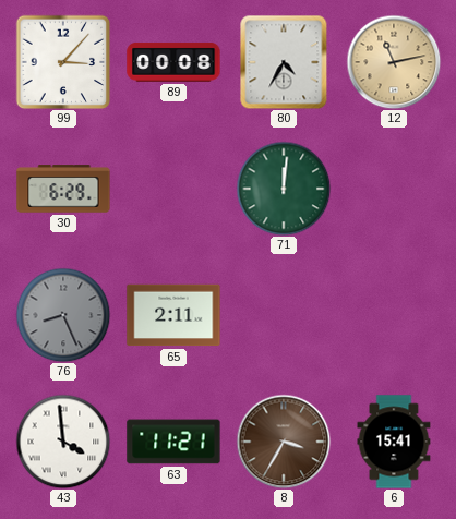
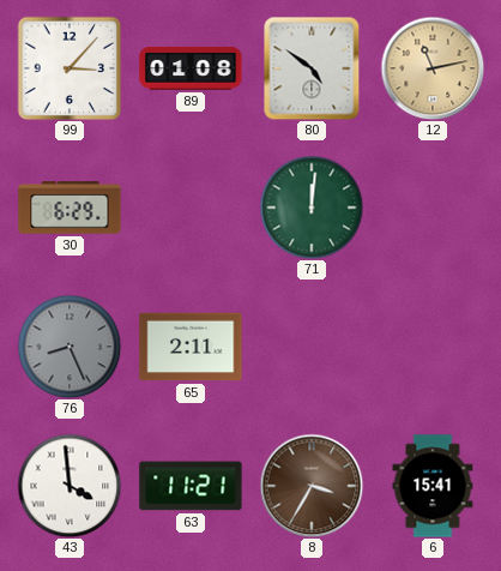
89: 00:08 -> 01:08
80: 4:35 -> 4:51
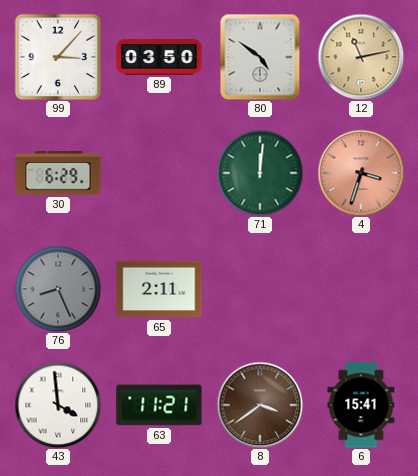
89: 01:08 -> 03:50
4: none -> 3:33
8: 3:35 -> 3:39
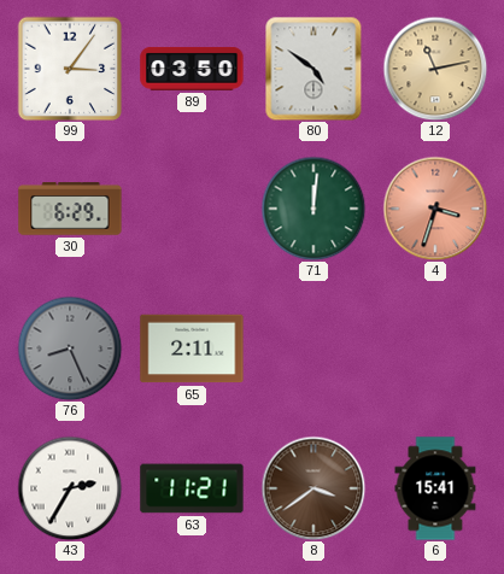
99: 3:07 -> 3:06
43: 3:59 -> 2:35
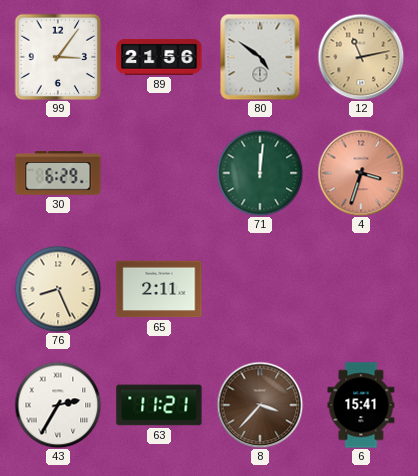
89: 03:50 -> 21:56
76 dial: grey -> cream
8: 3:39 -> 3:37
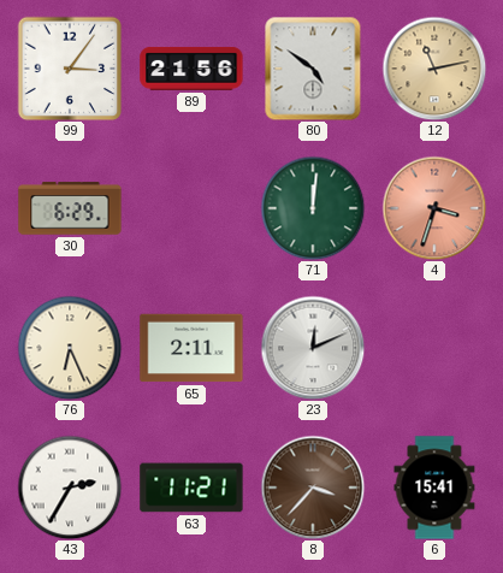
76: 8:26 -> 6:26
23: none -> 12:11
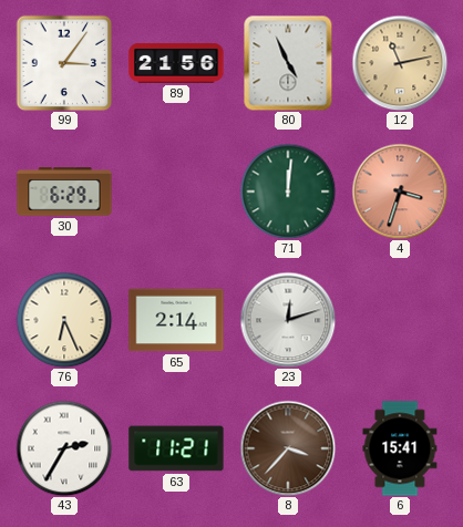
80: 4:51 -> 4:56
65: 2:11 -> 2:14
23: 12:11 -> 12:12
